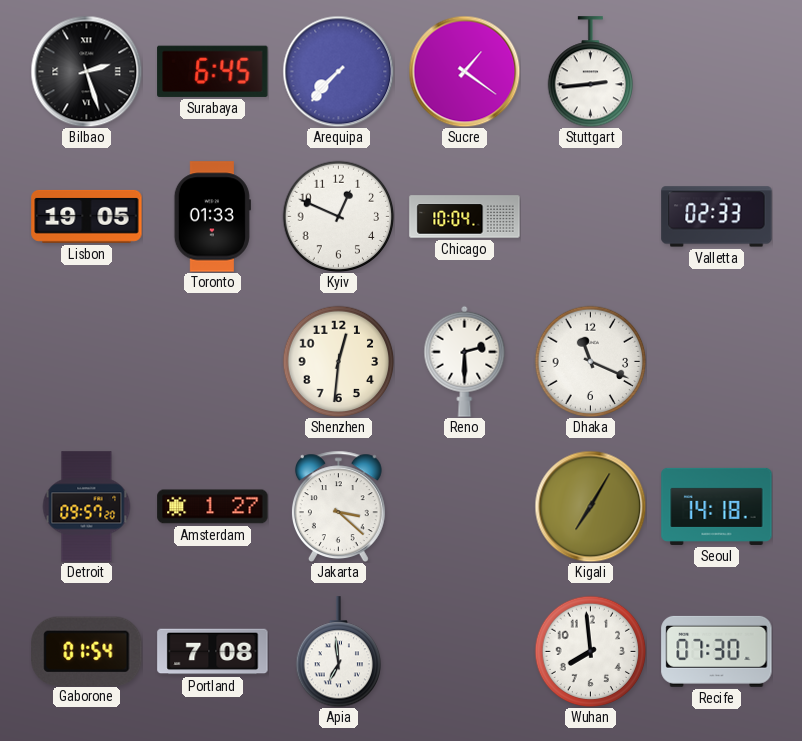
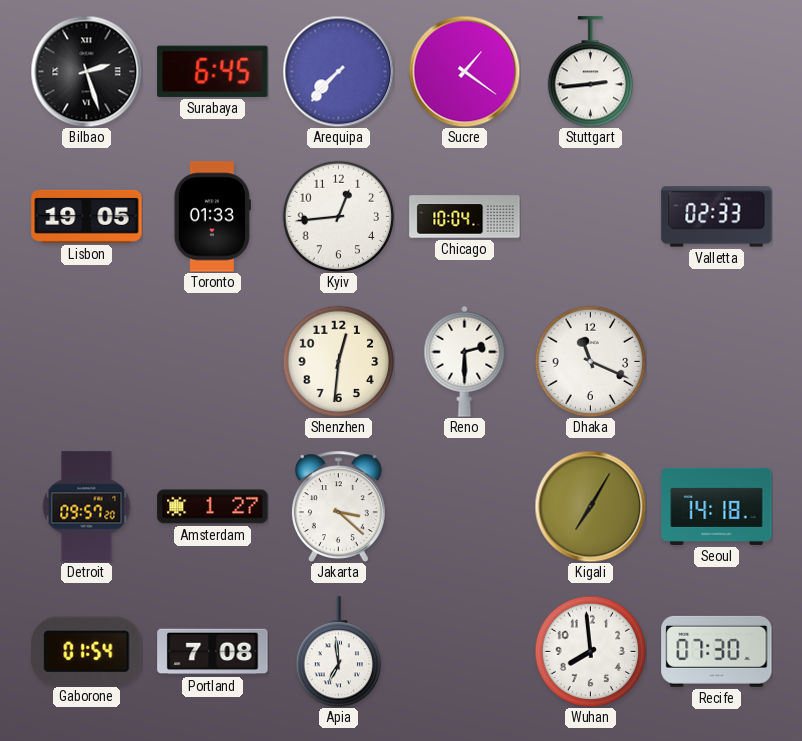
Kyiv: 12:49 -> 12:44
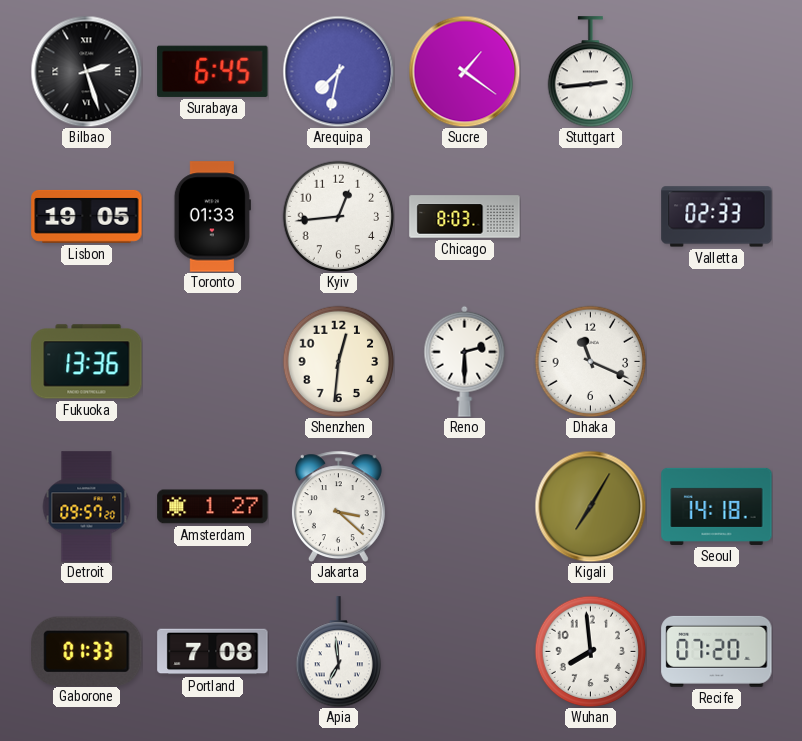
Arequipa: 7:37 -> 7:32
Chicago: 10:04 -> 8:03
Fukuoka: none -> 13:36
Gaborone: 01:54 -> 01:33
Recife: 07:30 -> 07:20
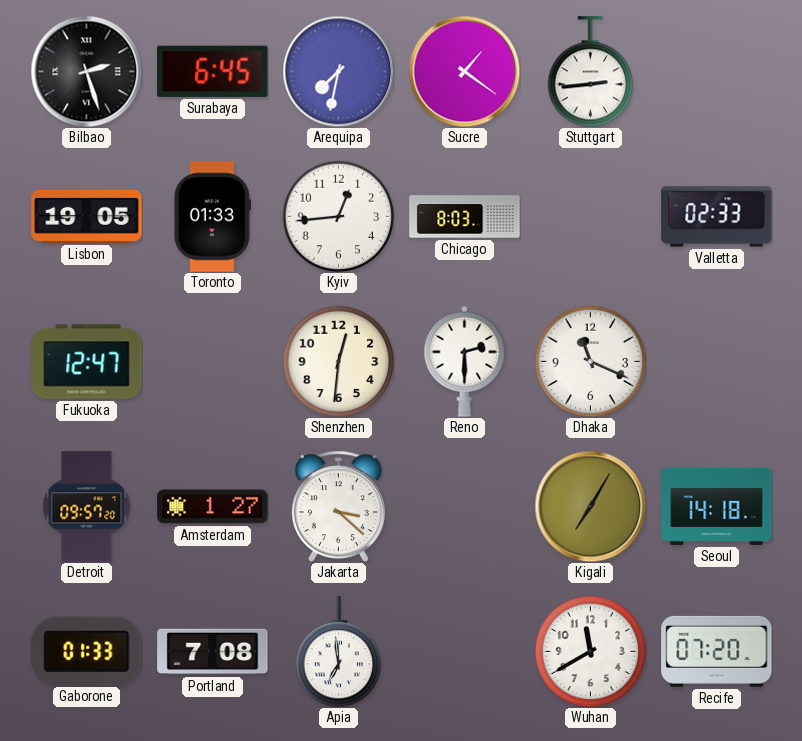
Fukuoka: 13:36 -> 12:47
Wuhan: 7:59 -> 11:40
